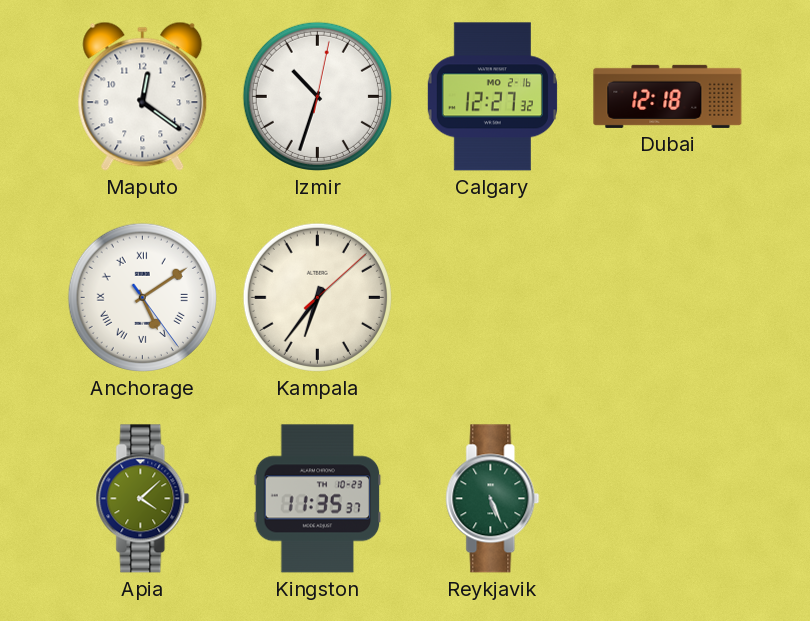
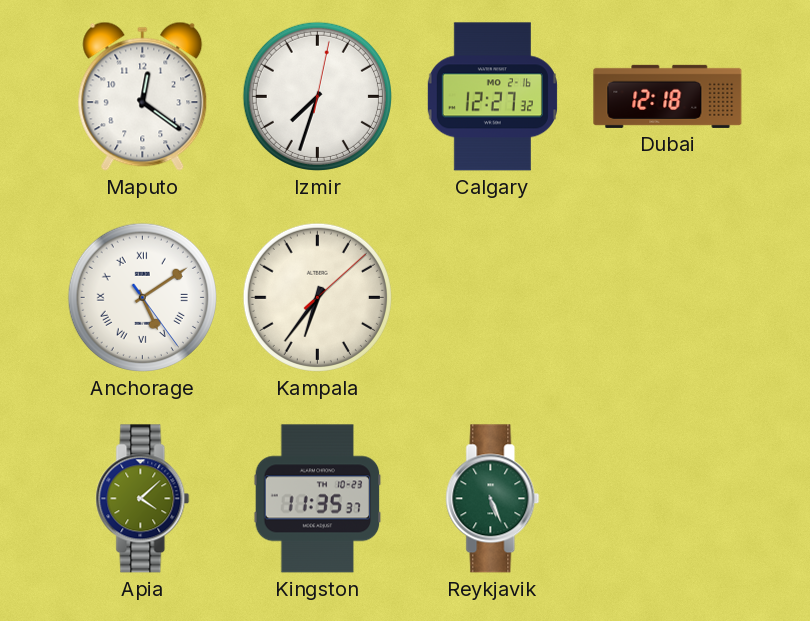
Izmir: 10:33 -> 7:33
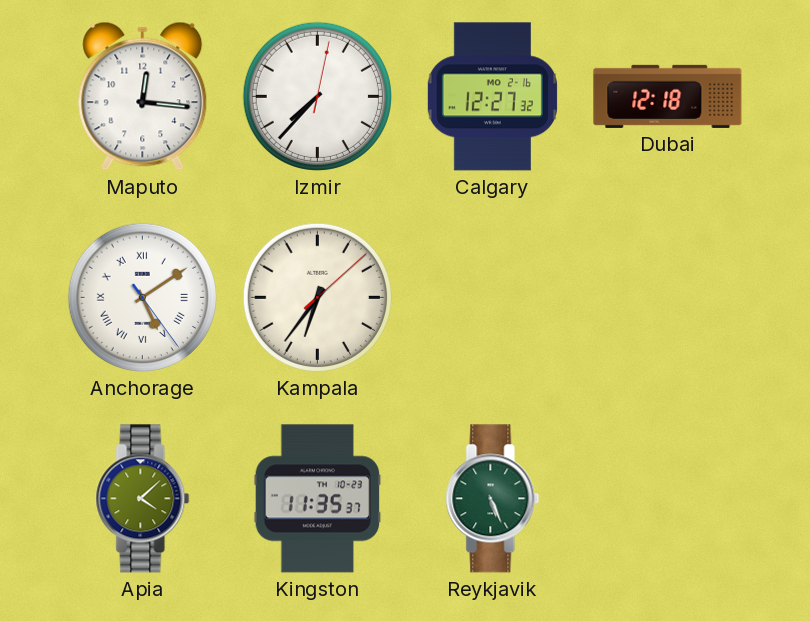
Maputo: 12:21 -> 12:16
Izmir: 7:33 -> 7:37
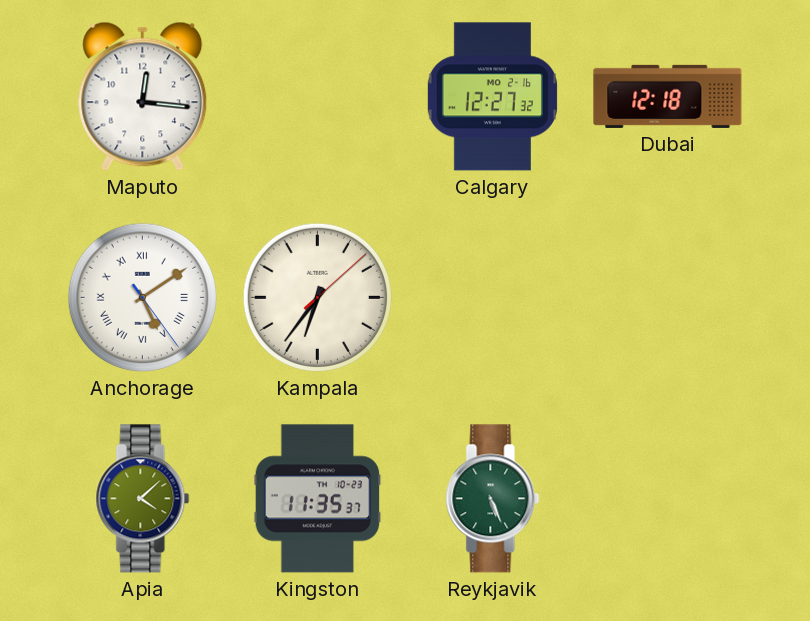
Izmir: 7:37 -> none
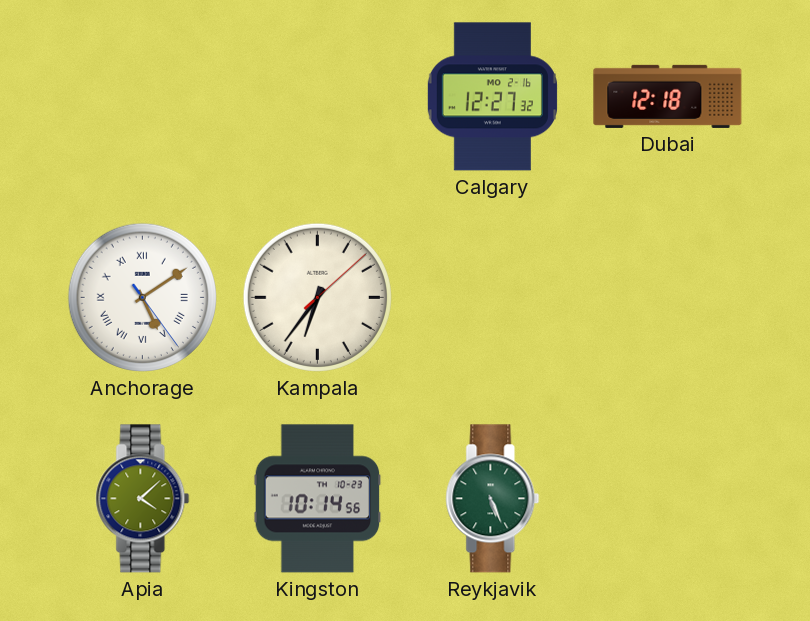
Maputo: 12:16 -> none
Kingston: 11:35 -> 10:14
